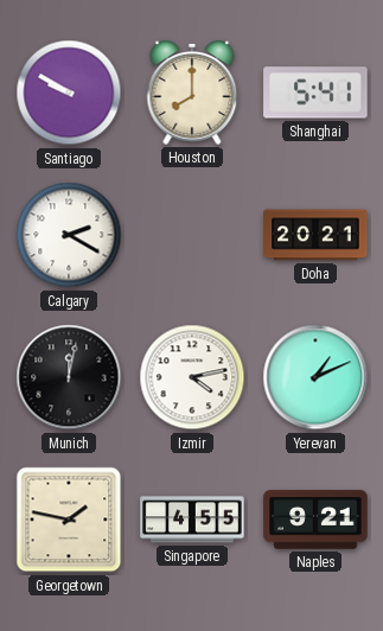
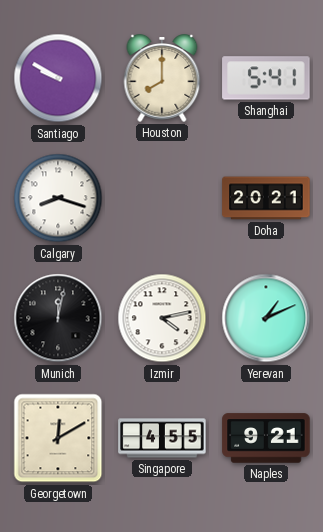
Calgary: 2:20 -> 8:18
Georgetown: 1:47 -> 12:10
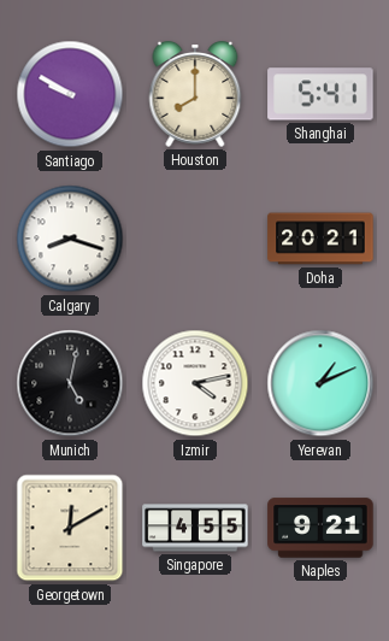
Munich: 12:02 -> 5:02
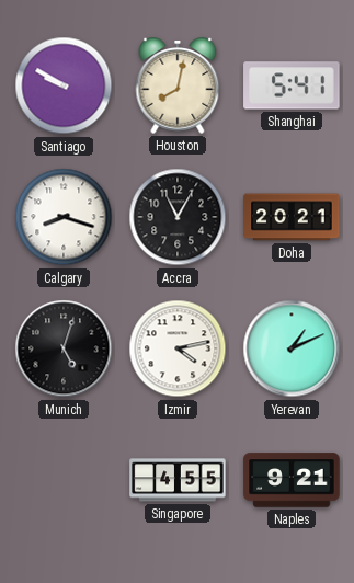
Houston: 8:00 -> 8:02
Accra: none -> 11:05
Munich: 5:02 -> 5:03
Georgetown: 12:10 -> none
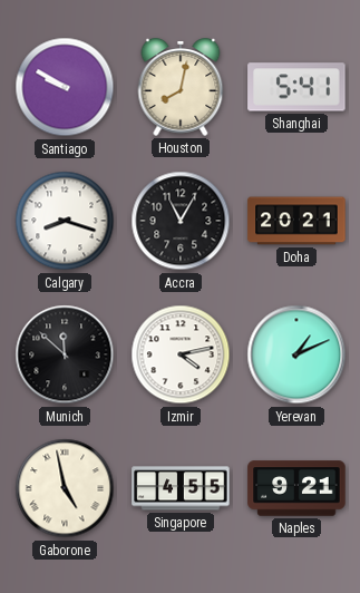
Munich: 5:03 -> 11:52
Gaborone: none -> 4:58
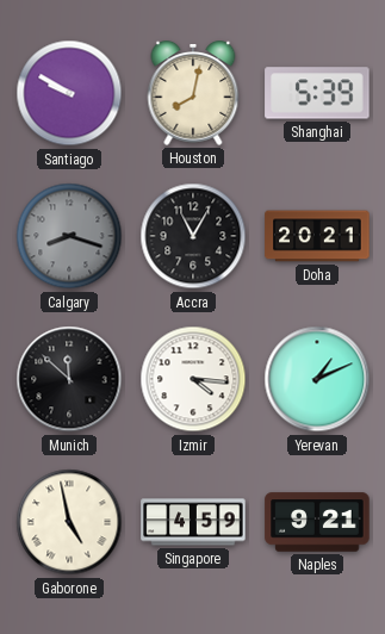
Shanghai: 5:41 -> 5:39
Calgary dial: white -> grey
Izmir: 4:13 -> 4:16
Singapore: 4:55 -> 4:59
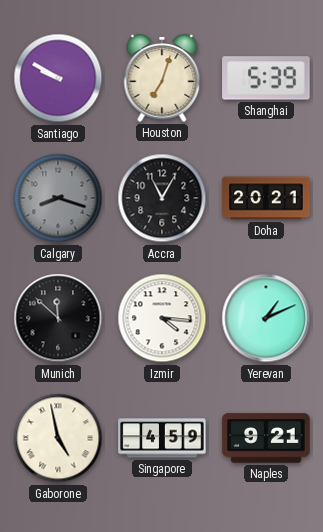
Houston: 8:02 -> 7:03
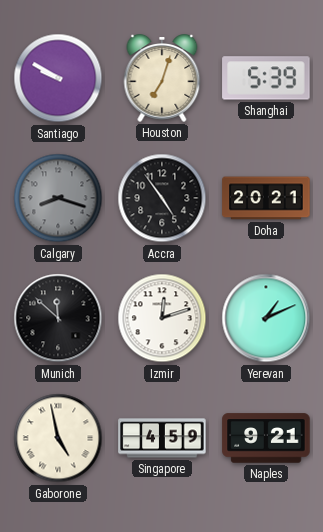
Accra: 11:05 -> 4:54
Izmir: 4:16 -> 12:12
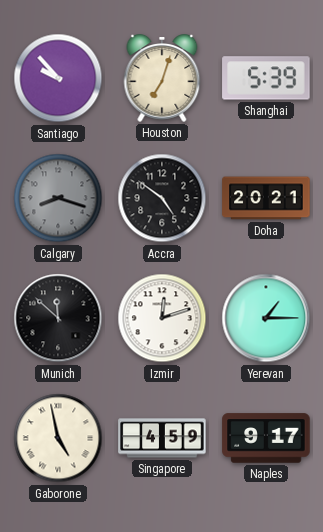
Santiago: 9:50 -> 9:53
Accra: 4:54 -> 4:51
Yerevan: 1:11 -> 1:15
Naples: 9:21 -> 9:17
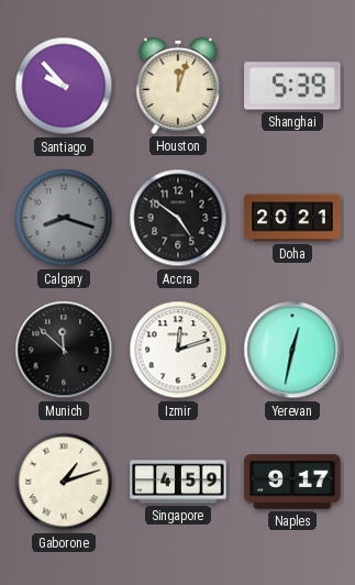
Houston: 7:03 -> 12:03
Yerevan: 1:15 -> 12:32
Gaborone: 4:58 -> 1:12
